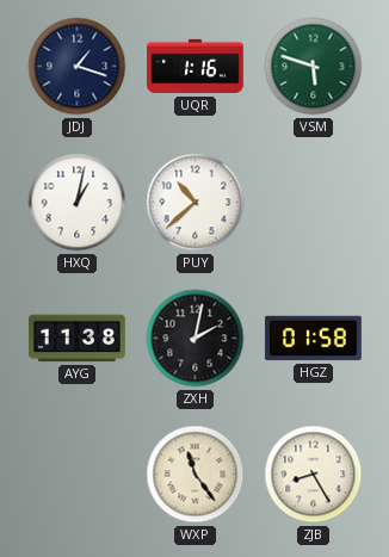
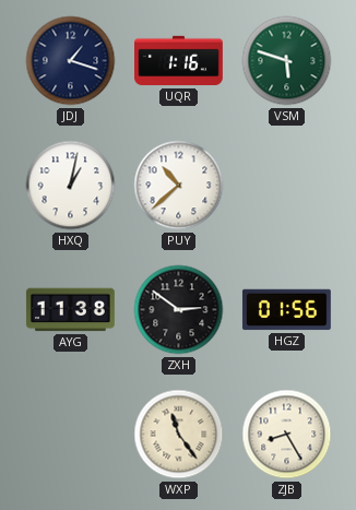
ZXH: 2:02 -> 2:51
HGZ: 01:58 -> 01:56
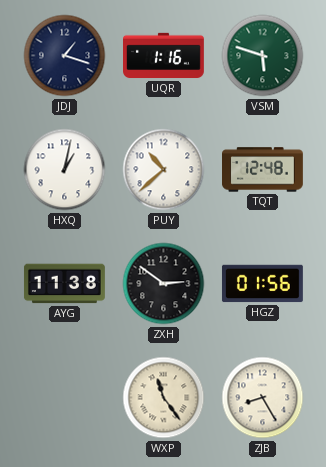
TQT: none -> 12:48
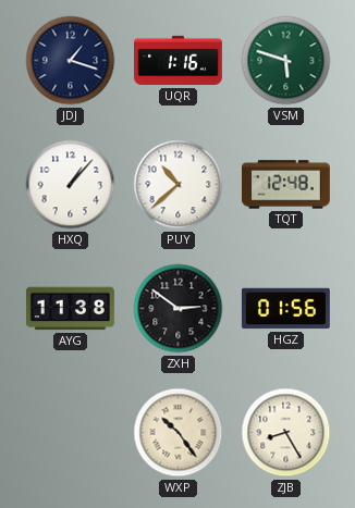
HXQ: 1:02 -> 1:07
WXP: 11:24 -> 10:24
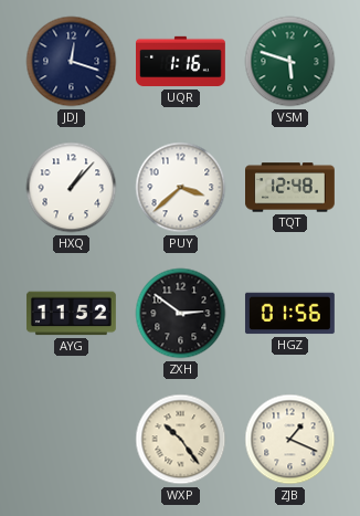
JDJ: 1:18 -> 12:18
PUY: 10:38 -> 3:38
AYG: 11:38 -> 11:52
ZJB: 8:25 -> 1:19
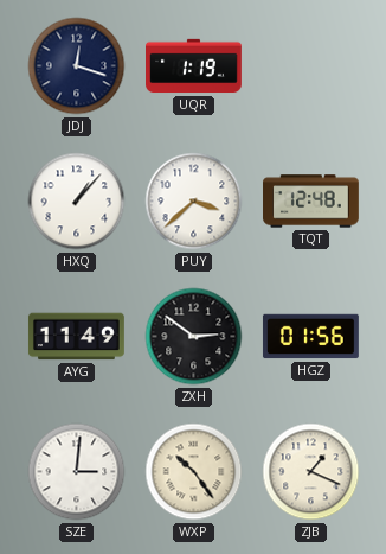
UQR: 1:16 -> 1:19
VSM: 5:48 -> none
AYG: 11:52 -> 11:49
SZE: none -> 3:01
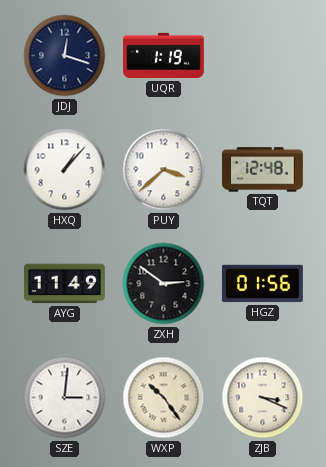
ZJB: 1:19 -> 3:19
